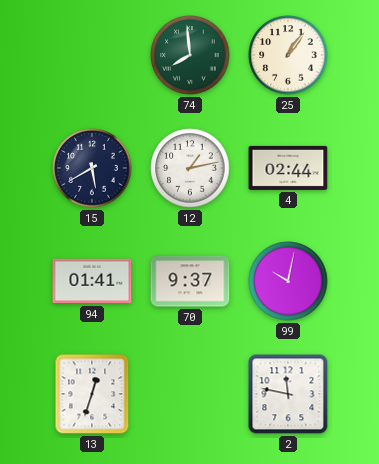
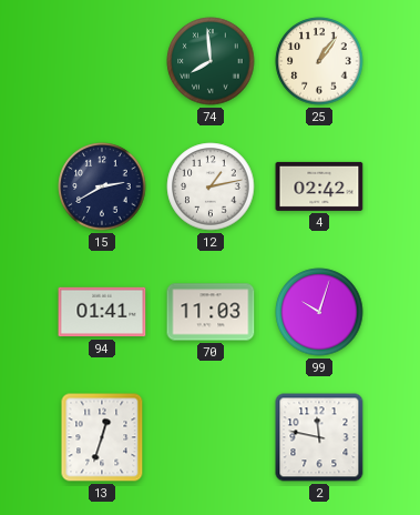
15: 5:40 -> 2:40
4: 02:44 -> 02:42
70: 9:37 -> 11:03
99: 10:02 -> 10:03
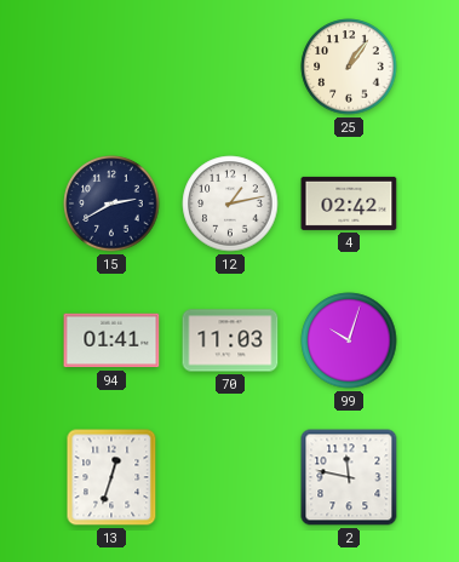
74: 7:59 -> none
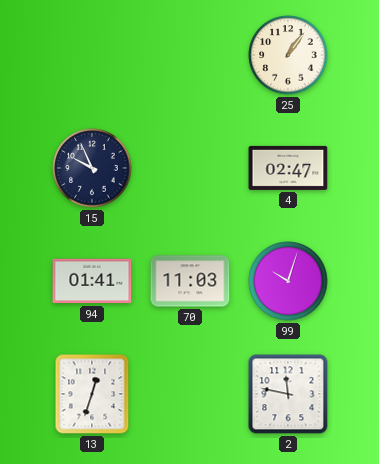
15: 2:40 -> 9:56
12: 1:13 -> none
4: 02:42 -> 02:47
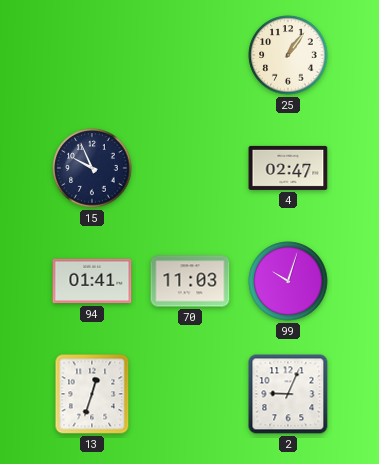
2: 11:47 -> 9:04
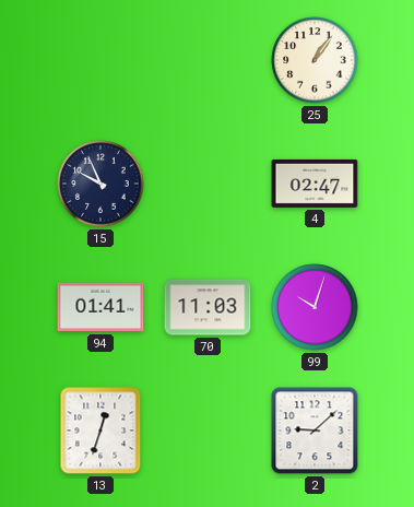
2: 9:04 -> 9:08
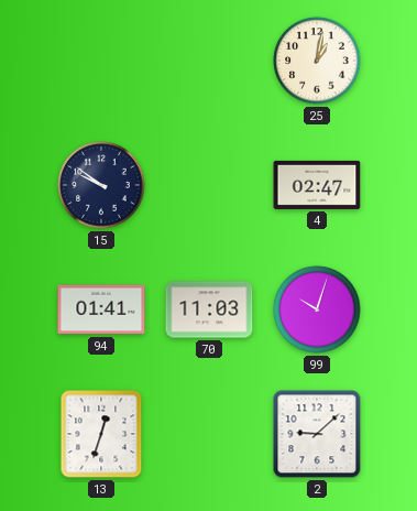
25: 1:06 -> 1:02
15: 9:56 -> 9:51
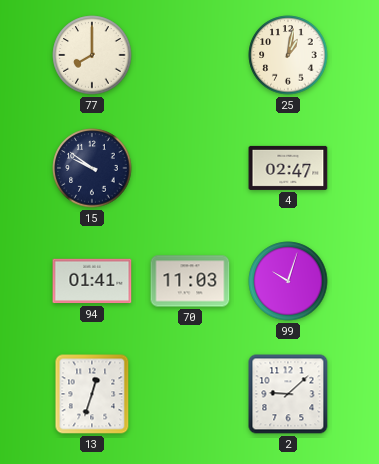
77: none -> 8:00
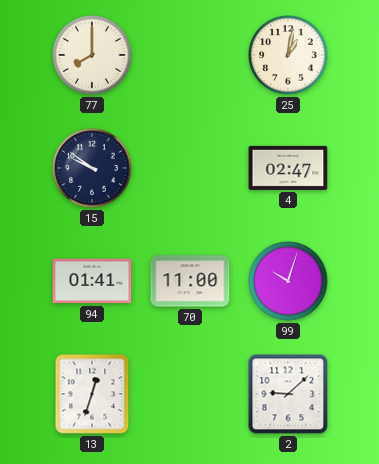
70: 11:03 -> 11:00
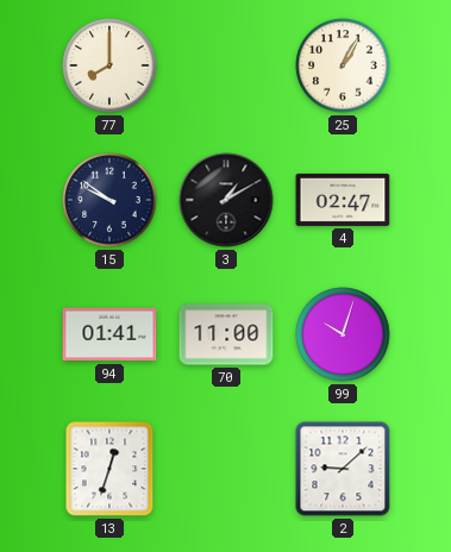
25: 1:02 -> 1:05
3: none -> 1:10
